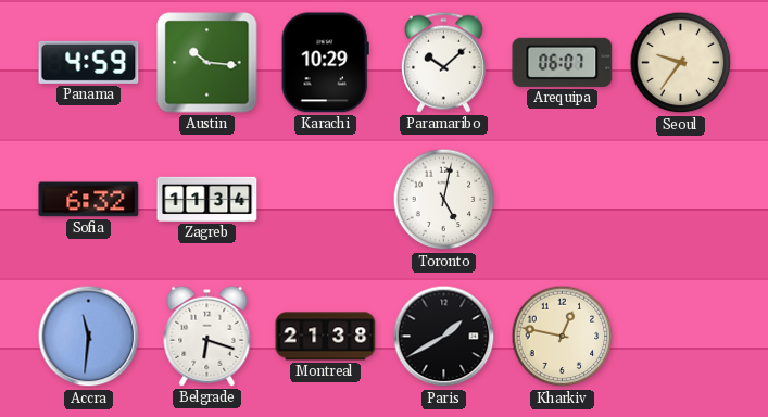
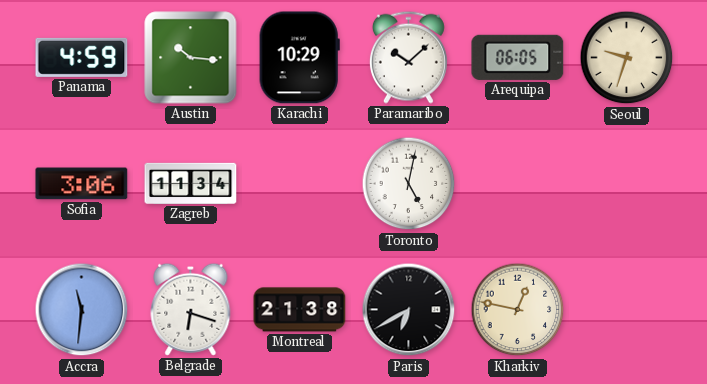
Arequipa: 06:07 -> 06:05
Seoul: 9:36 -> 9:33
Sofia: 6:32 -> 3:06
Paris: 1:40 -> 6:40
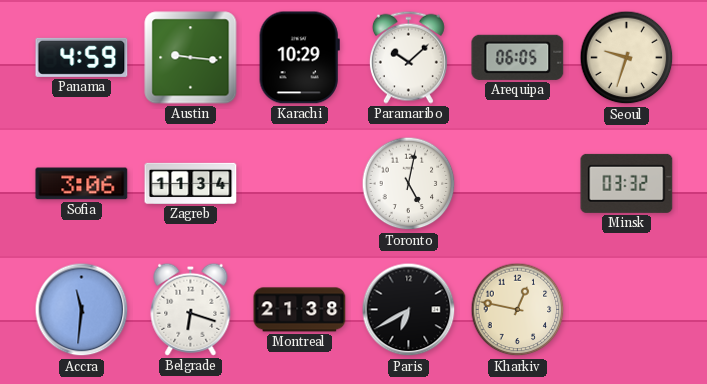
Austin: 10:16 -> 9:16
Minsk: none -> 03:32
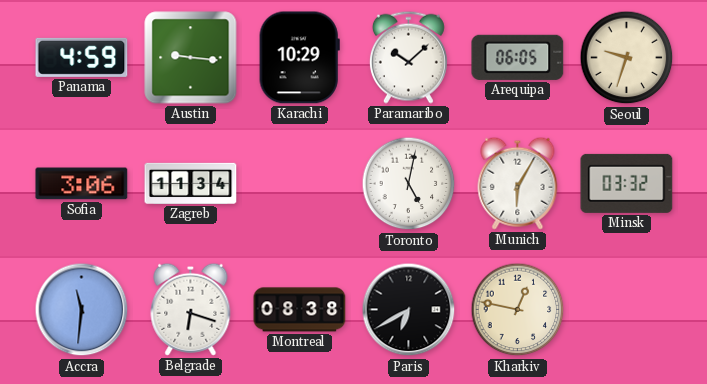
Munich: none -> 6:05
Montreal: 21:38 -> 08:38
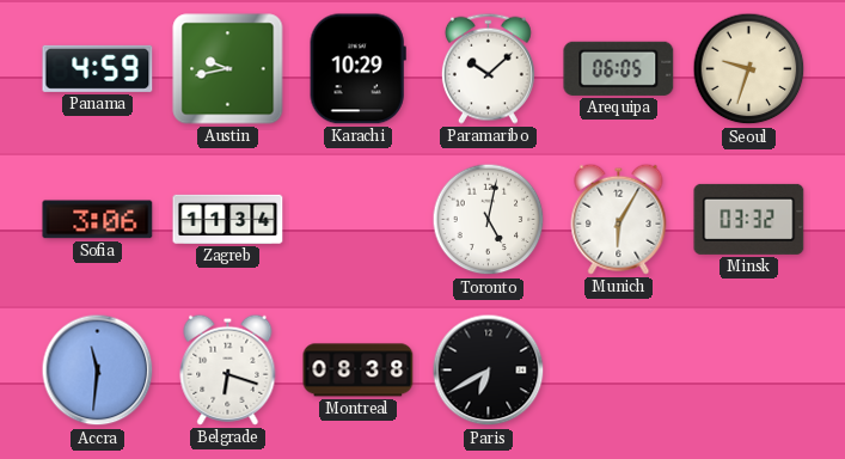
Austin: 9:16 -> 9:43
Kharkiv: 12:47 -> none
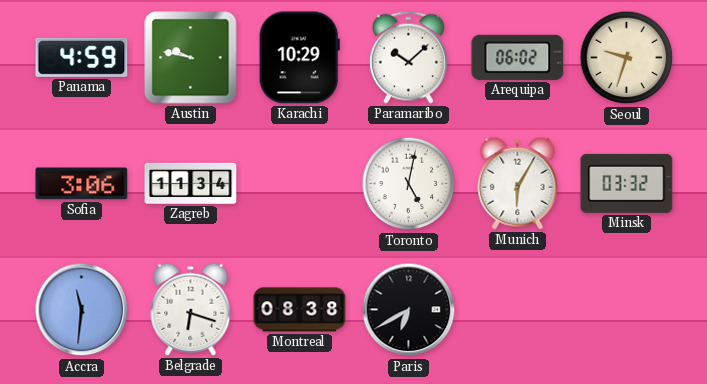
Austin: 9:43 -> 9:47
Arequipa: 06:05 -> 06:02
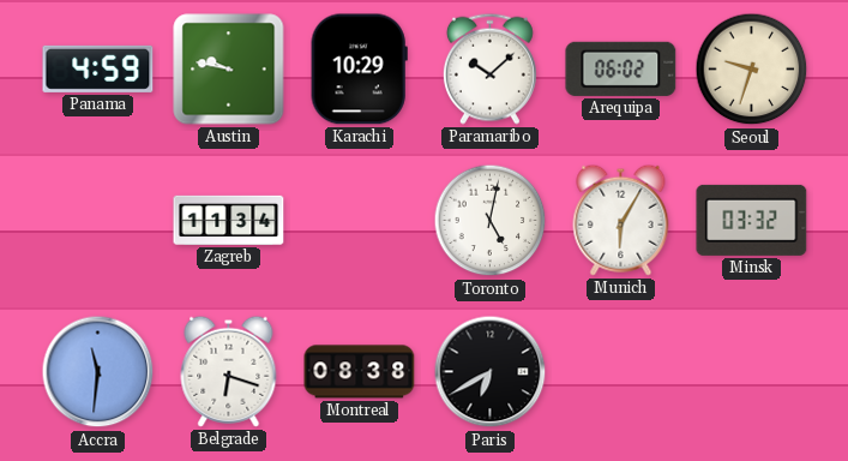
Sofia: 3:06 -> none
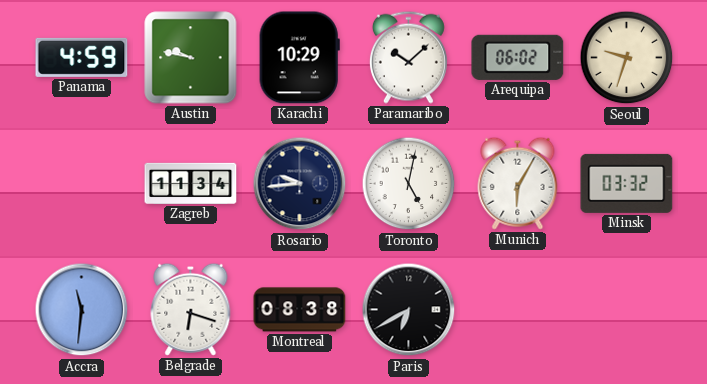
Rosario: none -> 9:44
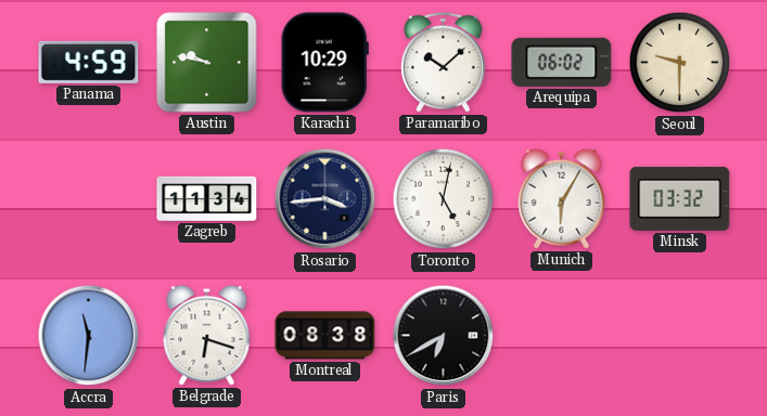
Seoul: 9:33 -> 9:30
Rosario: 9:44 -> 3:44
